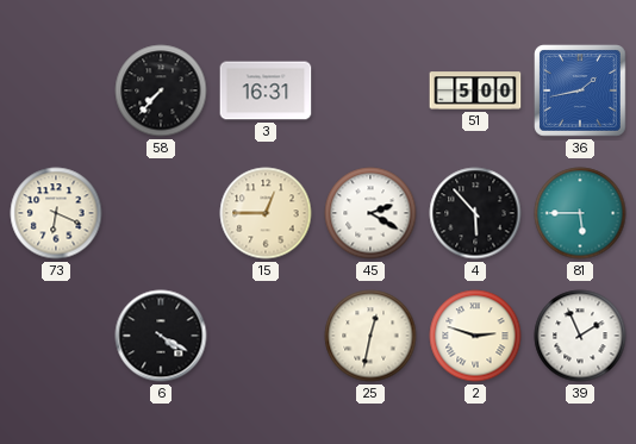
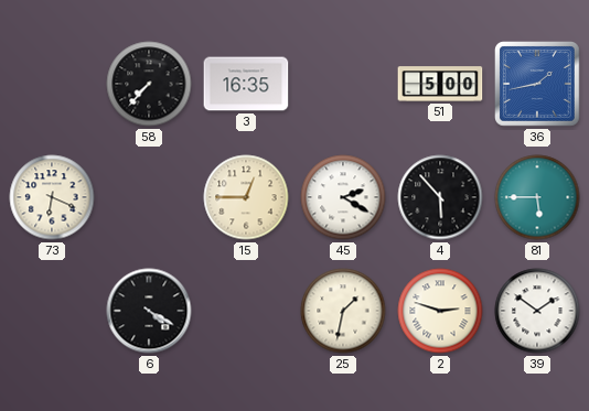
3: 16:31 -> 16:35
25: 12:32 -> 1:32
39: 1:56 -> 1:51
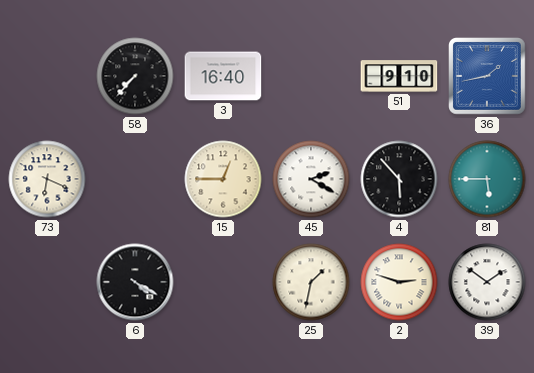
3: 16:35 -> 16:40
51: 5:00 -> 9:10
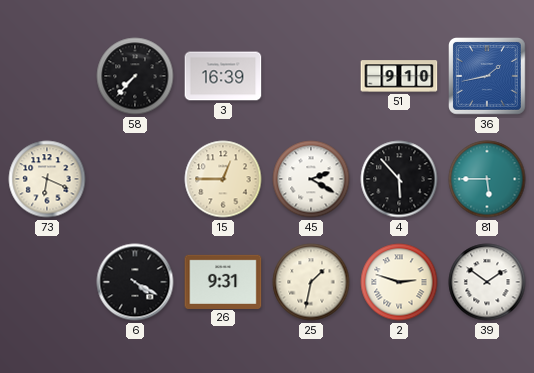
3: 16:40 -> 16:39
26: none -> 9:31
